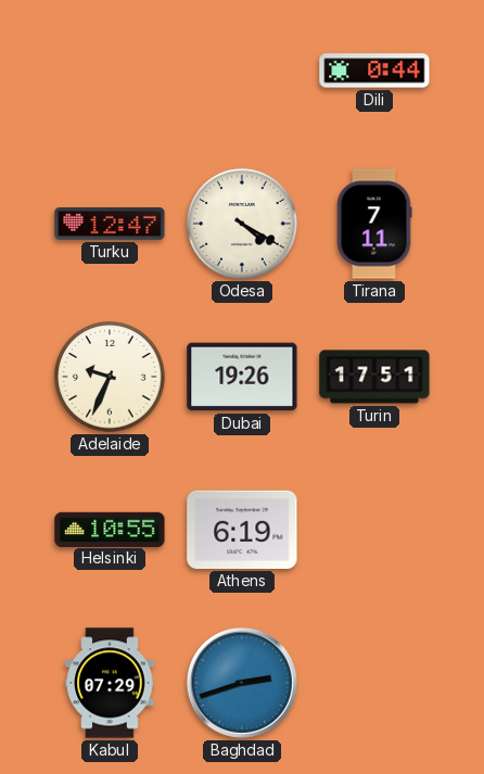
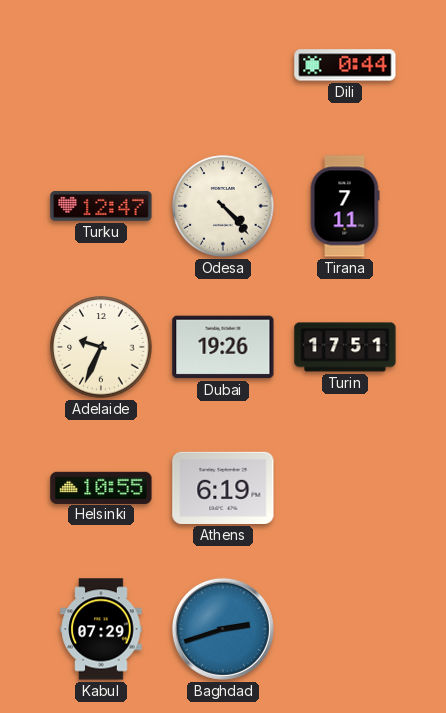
Odesa: 4:20 -> 4:23
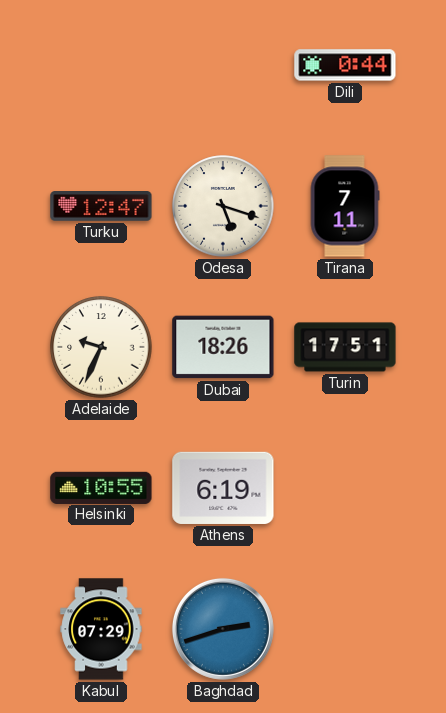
Odesa: 4:23 -> 5:18
Dubai: 19:26 -> 18:26
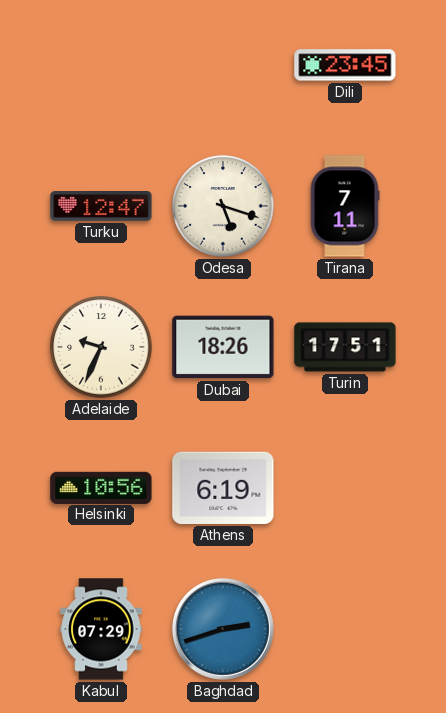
Dili: 0:44 -> 23:45
Helsinki: 10:55 -> 10:56
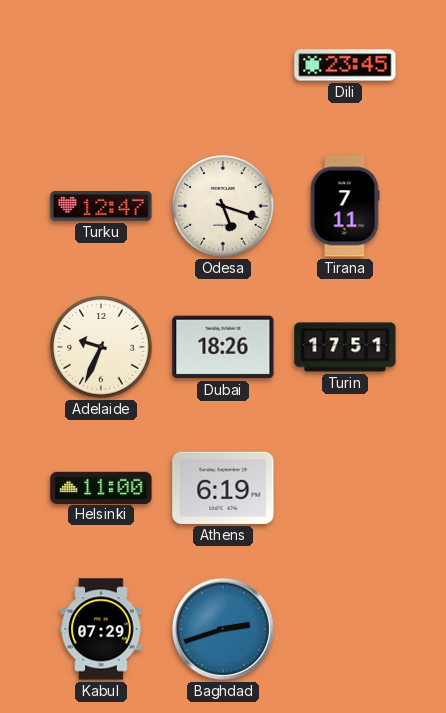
Helsinki: 10:56 -> 11:00
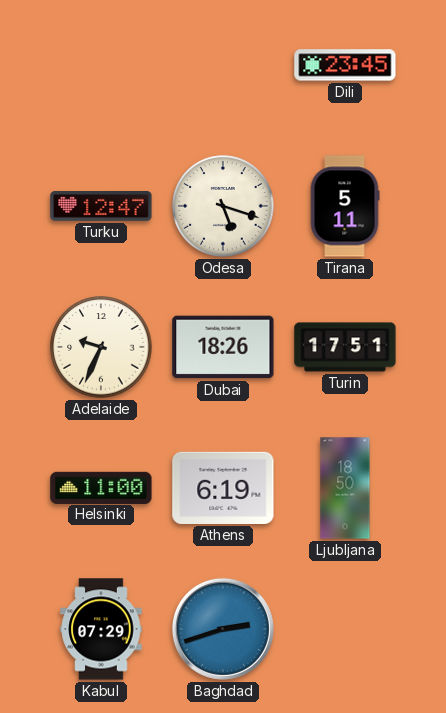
Tirana: 7:11 -> 5:11
Ljubljana: none -> 18:50
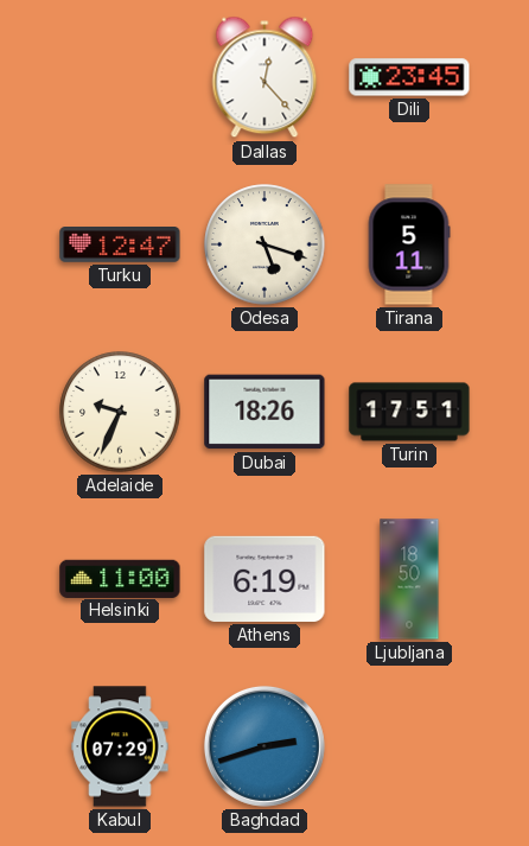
Dallas: none -> 12:23
